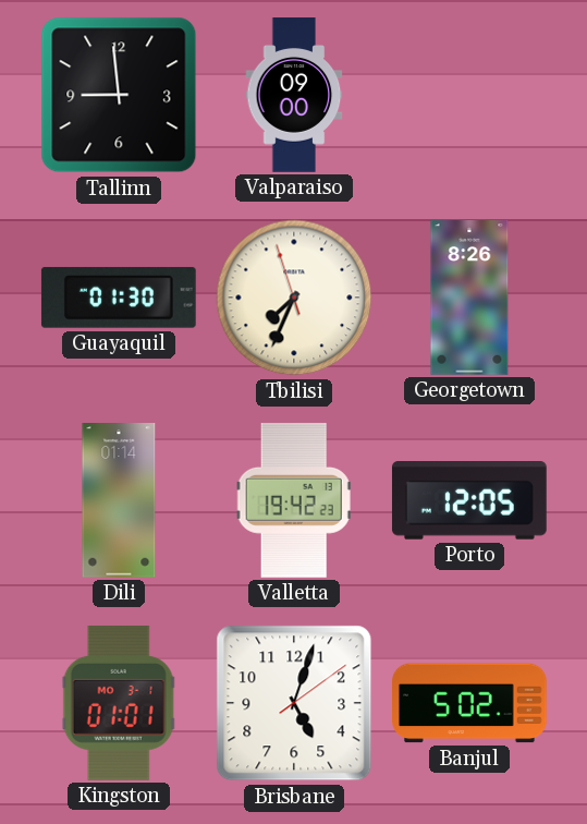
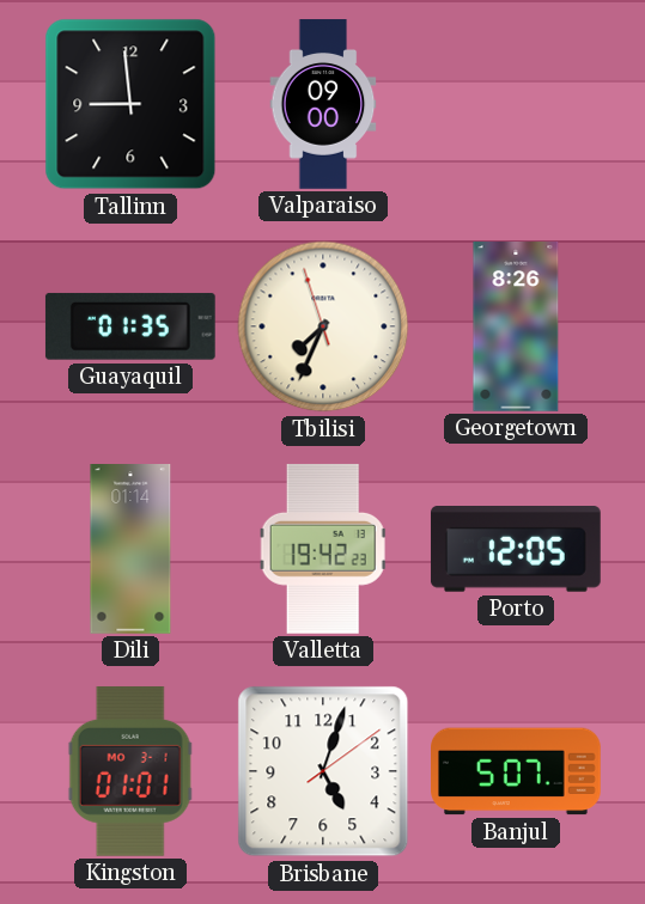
Guayaquil: 01:30 -> 01:35
Banjul: 5:02 -> 5:07
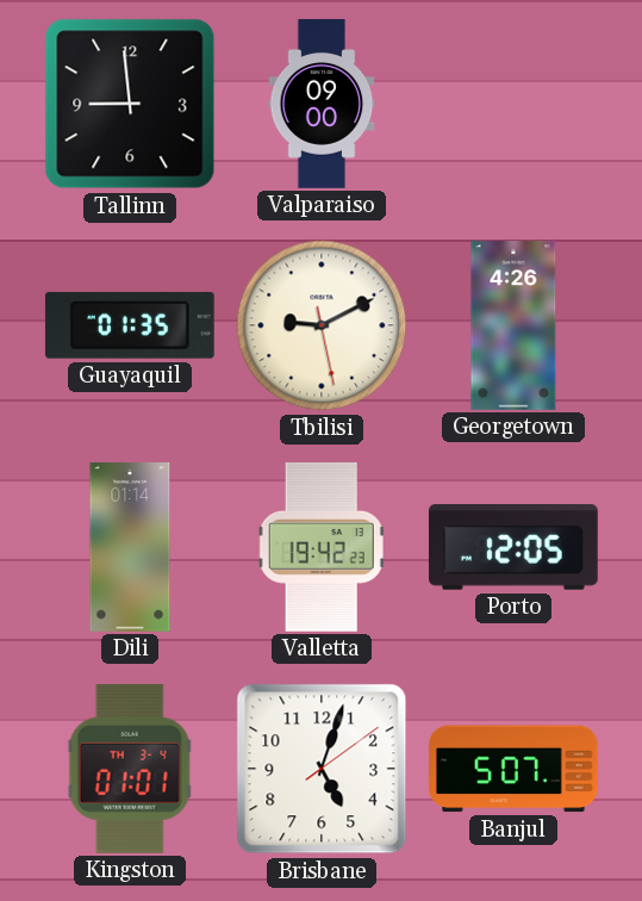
Tbilisi: 7:33 -> 9:10
Georgetown: 8:26 -> 4:26
Kingston date: MO 3-1 -> TH 3-4
